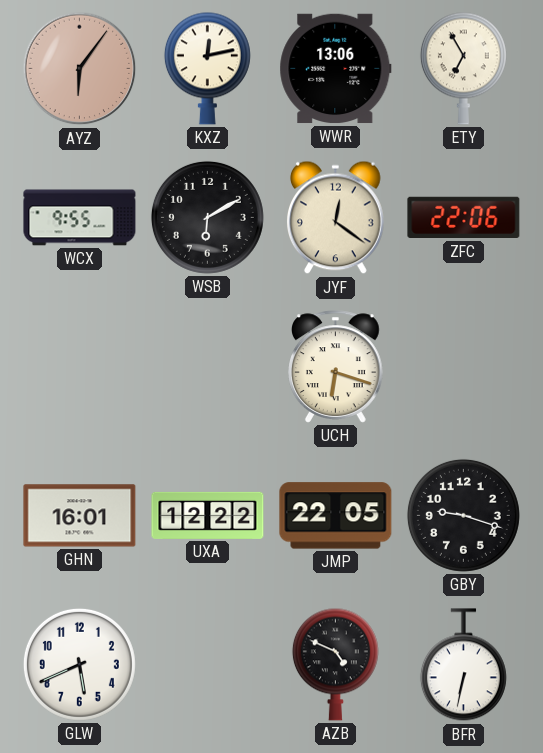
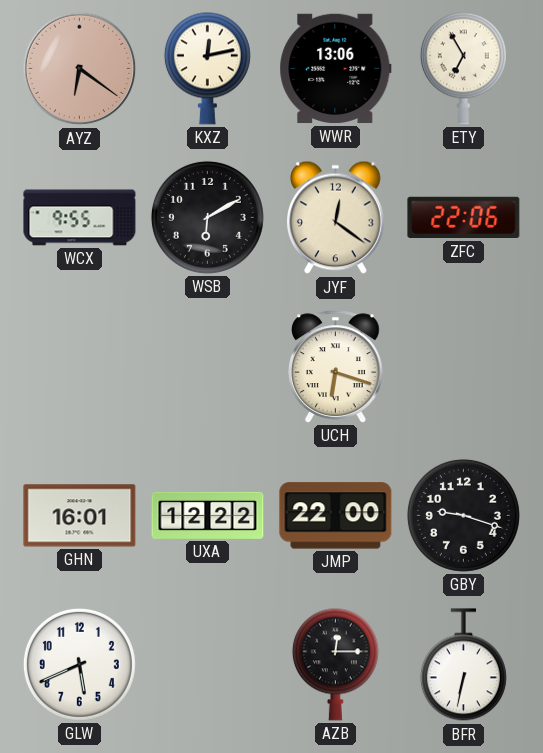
AYZ: 6:06 -> 6:21
JMP: 22:05 -> 22:00
AZB: 4:49 -> 12:15
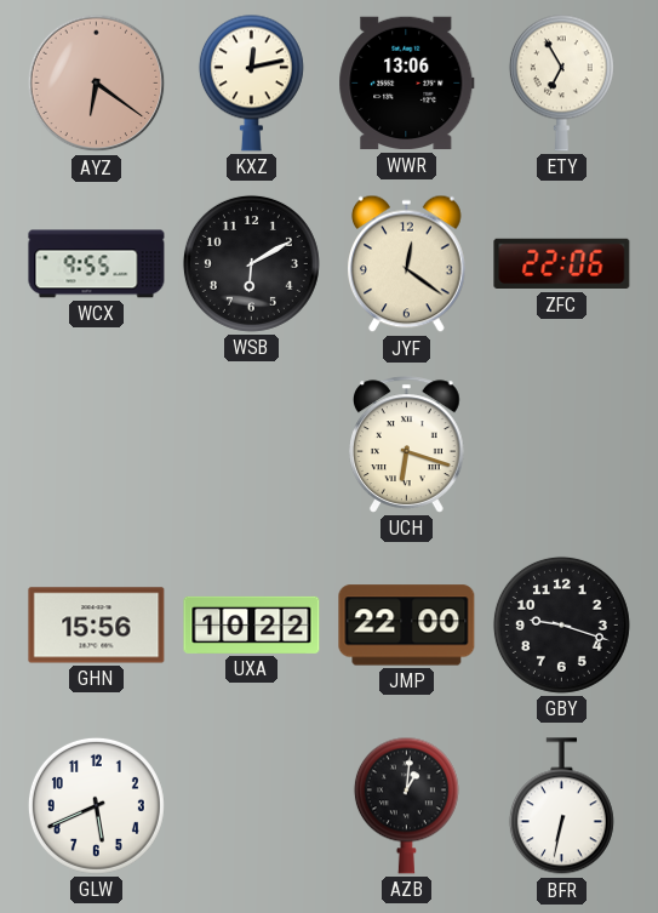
GHN: 16:01 -> 15:56
UXA: 12:22 -> 10:22
AZB: 12:15 -> 1:01
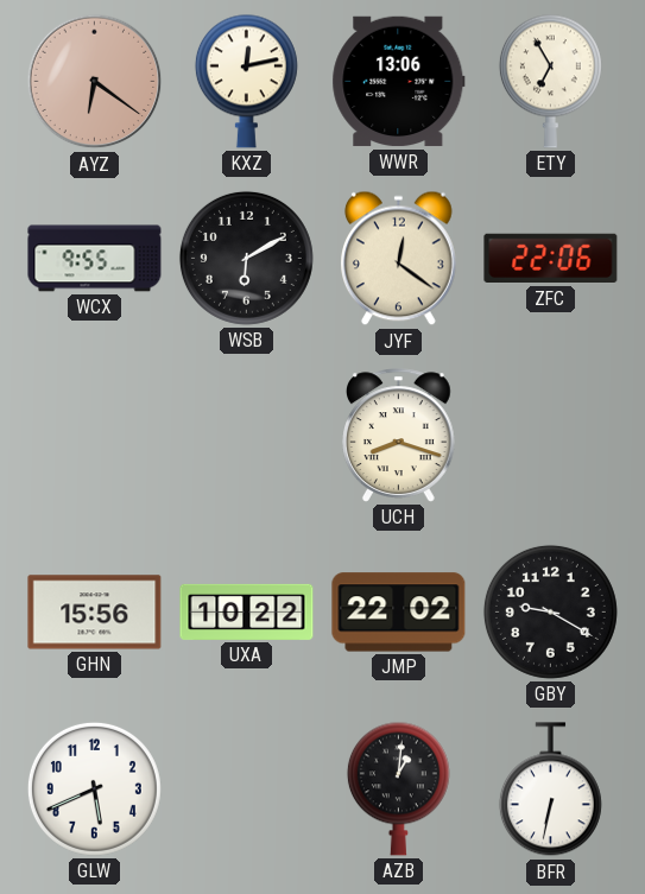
UCH: 6:18 -> 8:18
JMP: 22:00 -> 22:02
GBY: 9:18 -> 9:20
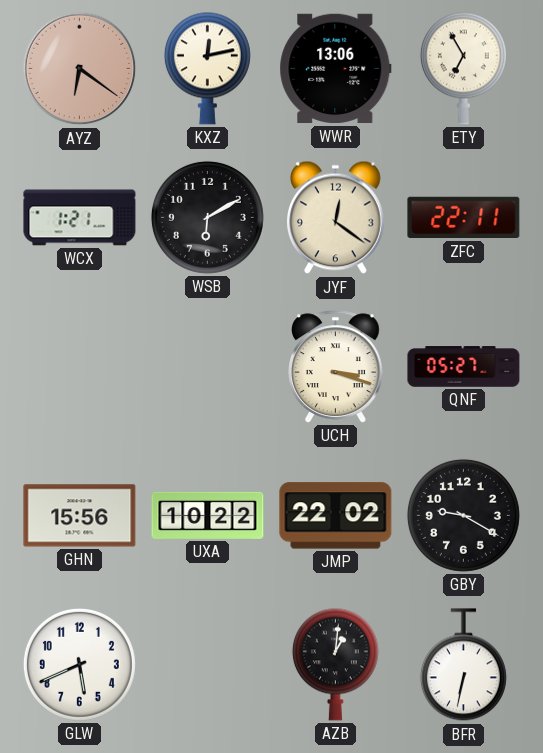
WCX: 9:55 -> 1:21
ZFC: 22:06 -> 22:11
UCH: 8:18 -> 3:18
QNF: none -> 05:27
